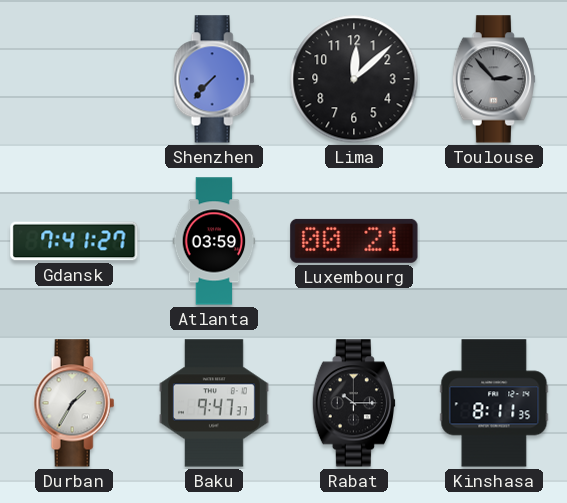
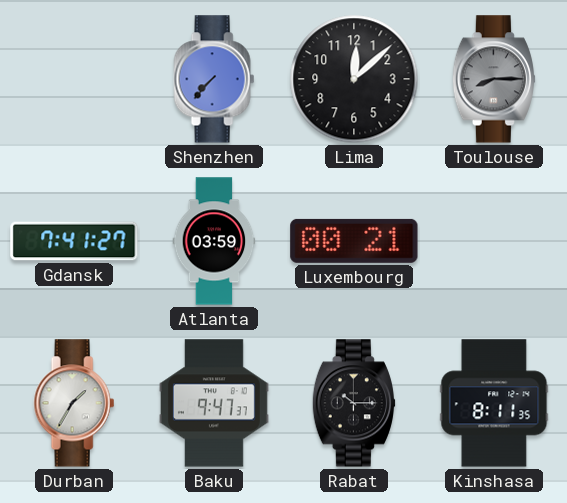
Toulouse: 2:53 -> 8:15
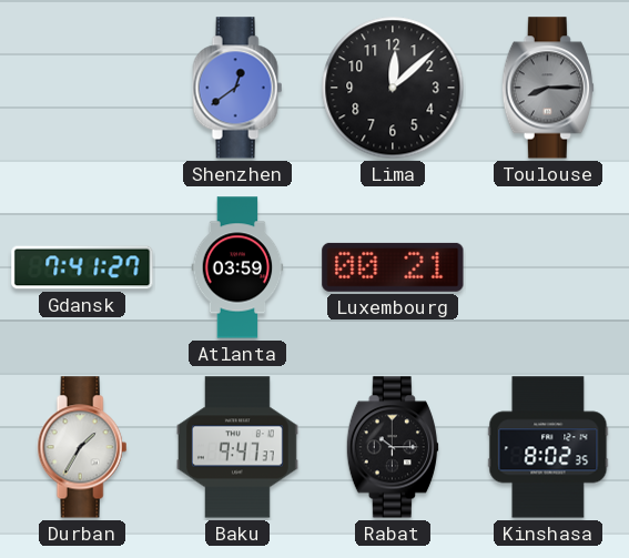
Shenzhen: 7:37 -> 12:39
Kinshasa: 8:11 -> 8:02
